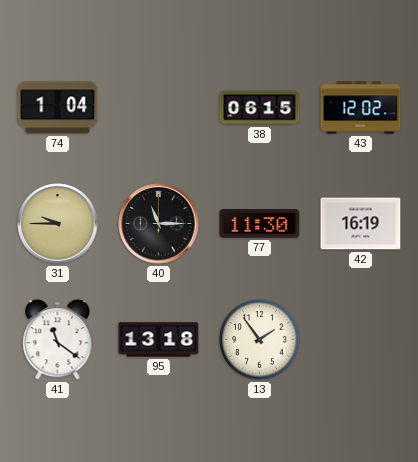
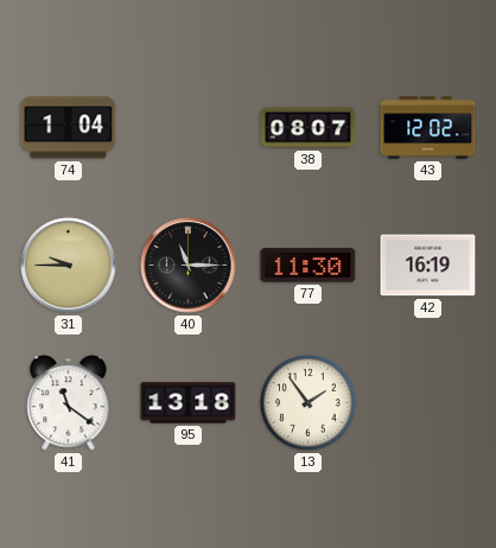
38: 06:15 -> 08:07
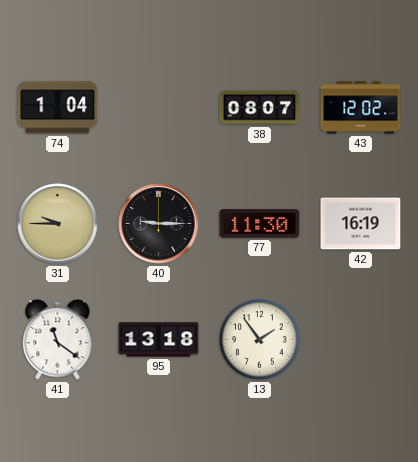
40: 11:15 -> 9:15
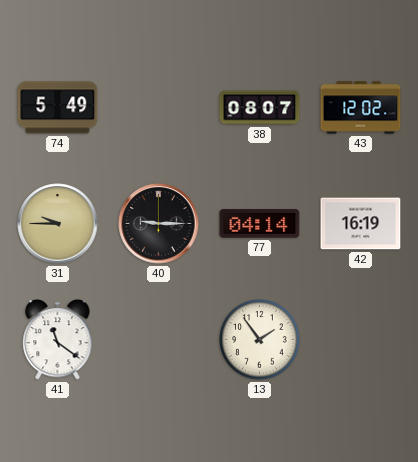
74: 1:04 -> 5:49
77: 11:30 -> 04:14
95: 13:18 -> none
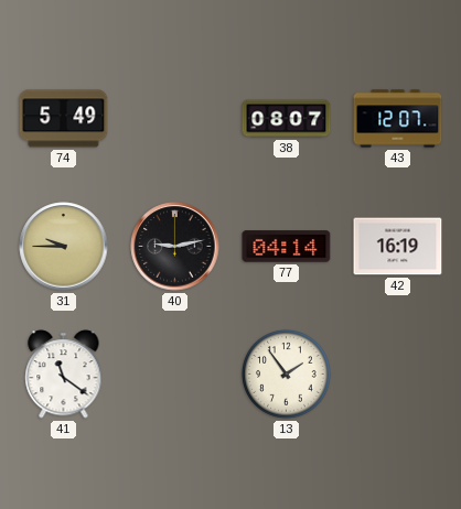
43: 12:02 -> 12:07
40: 9:15 -> 9:13
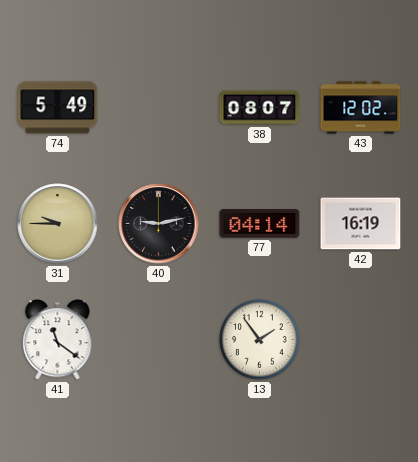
43: 12:07 -> 12:02
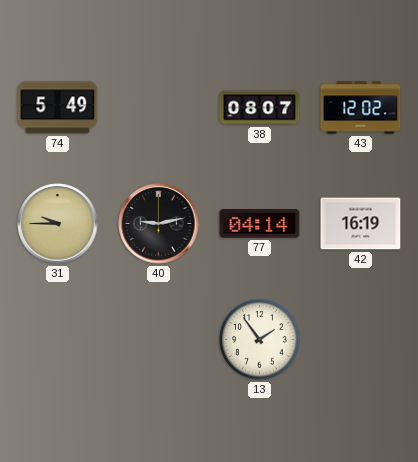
41: 11:21 -> none
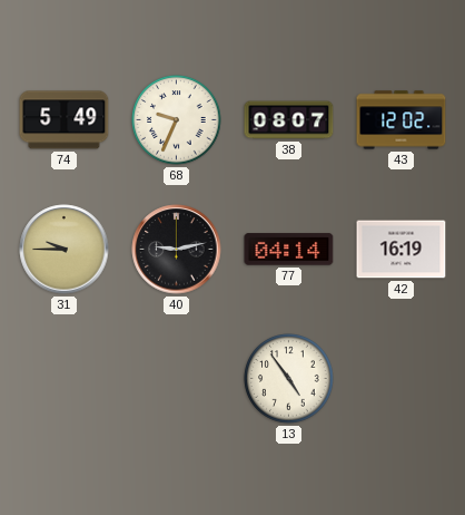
68: none -> 9:34
13: 1:54 -> 4:54
